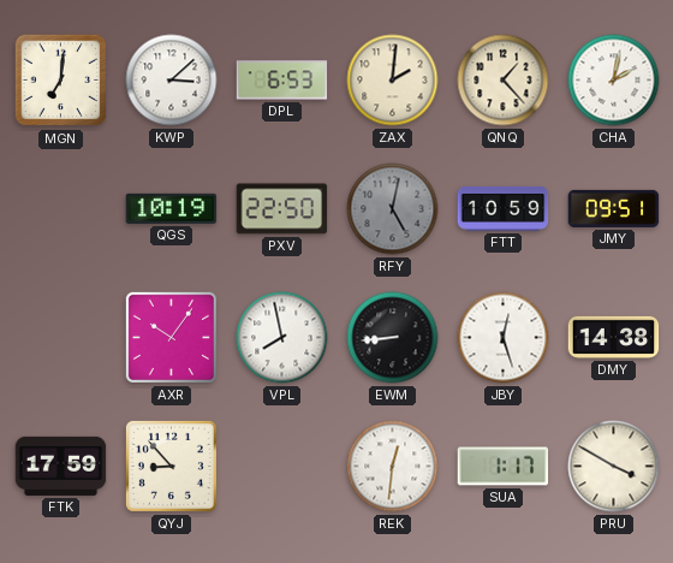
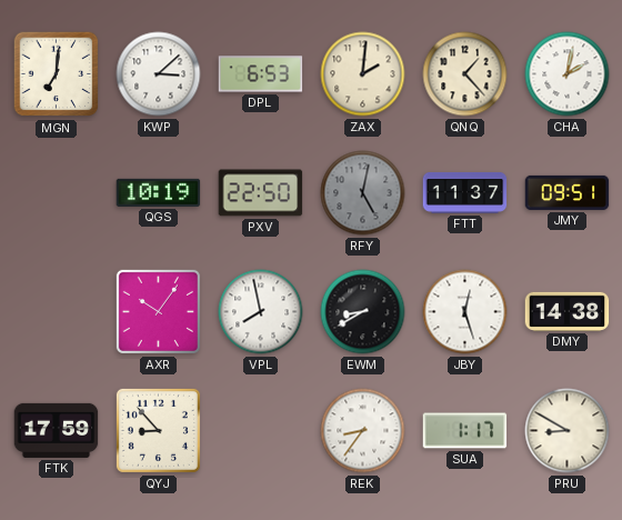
FTT: 10:59 -> 11:37
EWM: 8:44 -> 8:40
REK: 12:31 -> 8:36
PRU: 3:50 -> 8:50
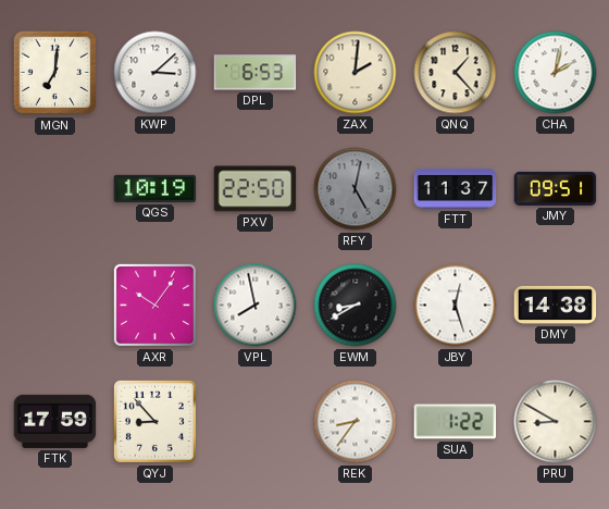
SUA: 1:17 -> 1:22
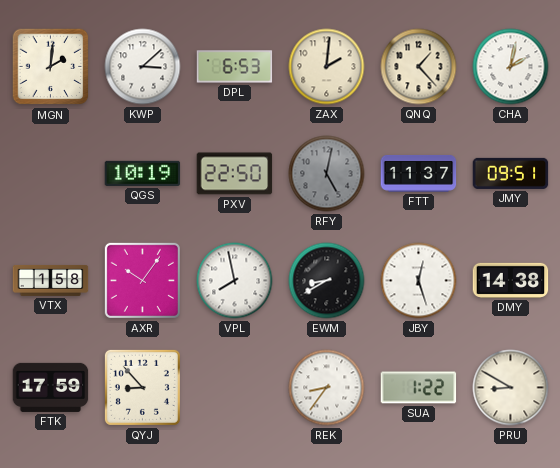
MGN: 7:01 -> 2:01
VTX: none -> 1:58
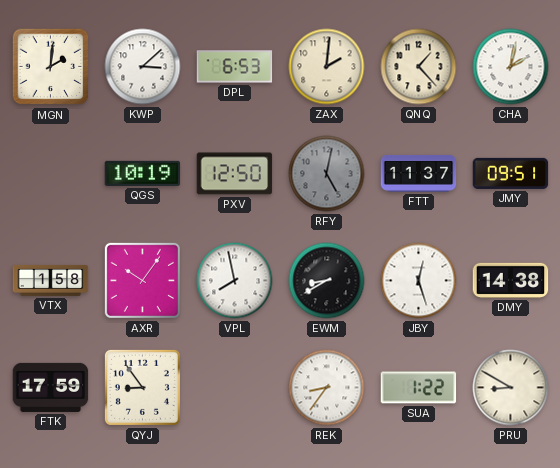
PXV: 22:50 -> 12:50
QYJ: 8:53 -> 8:54
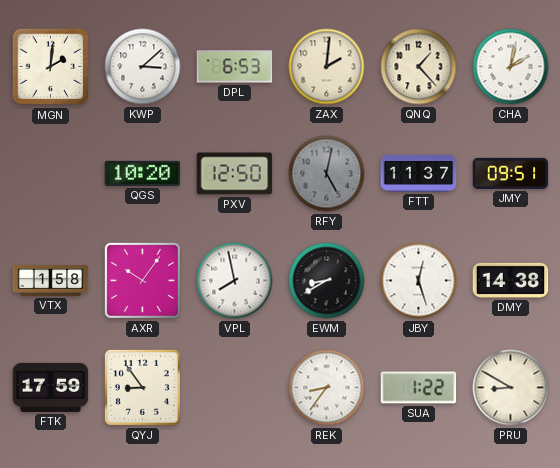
QGS: 10:19 -> 10:20
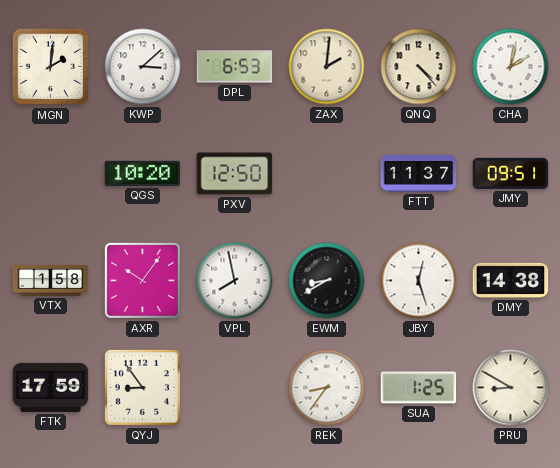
QNQ: 1:23 -> 4:23
RFY: 5:02 -> none
SUA: 1:22 -> 1:25
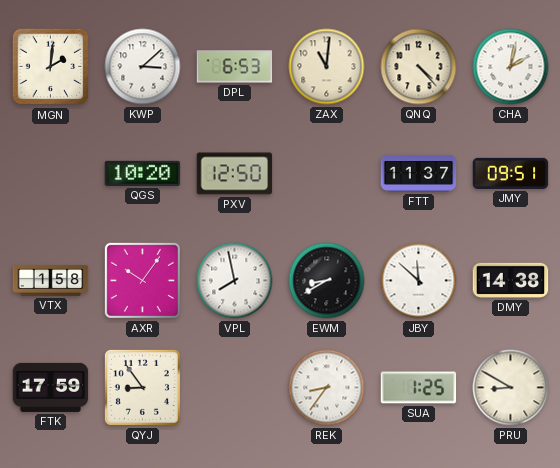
ZAX: 2:01 -> 11:01
JBY: 12:27 -> 11:52
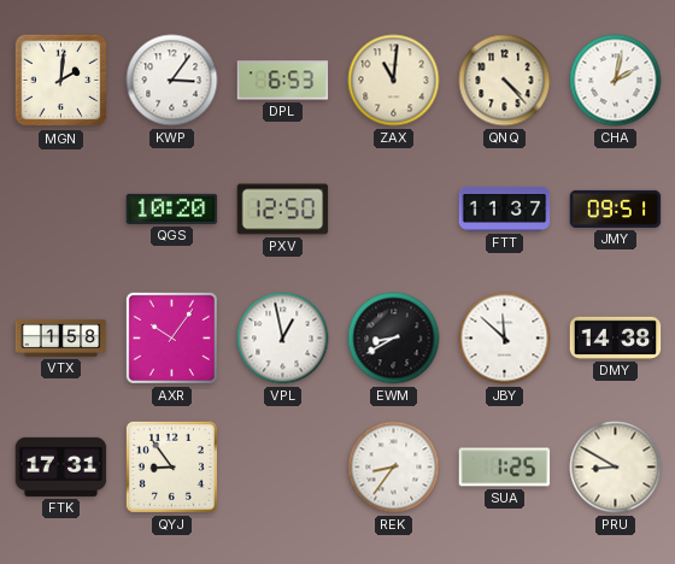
KWP: 3:08 -> 3:06
VPL: 7:58 -> 12:58
FTK: 17:59 -> 17:31
